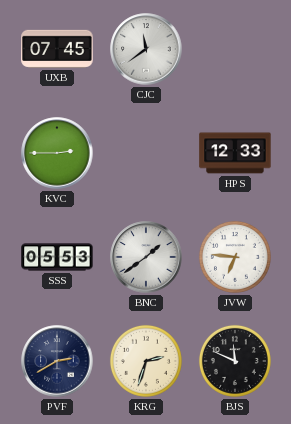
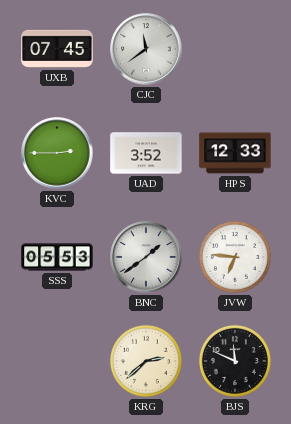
UAD: none -> 3:52
PVF: 2:40 -> none
KRG: 2:33 -> 2:38
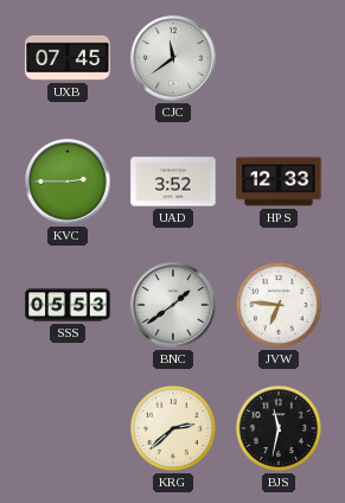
BJS: 11:49 -> 11:32
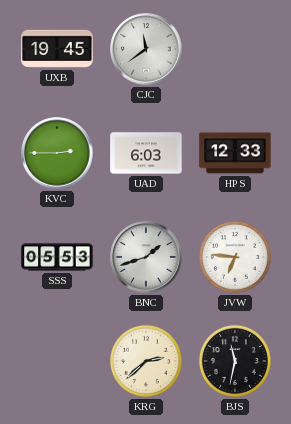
UXB: 07:45 -> 19:45
UAD: 3:52 -> 6:03
BNC: 1:39 -> 1:42
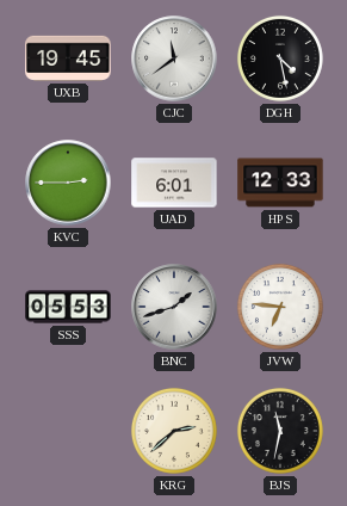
DGH: none -> 4:28
UAD: 6:03 -> 6:01
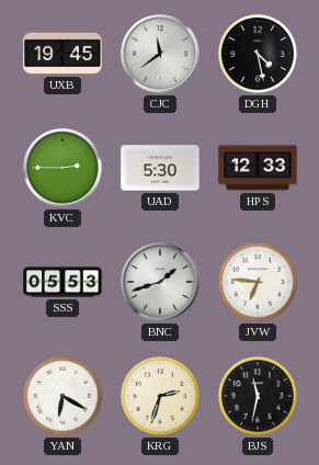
UAD: 6:01 -> 5:30
YAN: none -> 6:20
KRG: 2:38 -> 2:33
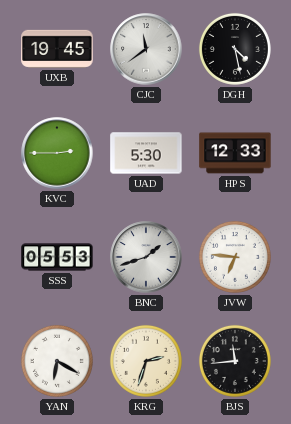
BJS: 11:32 -> 11:44
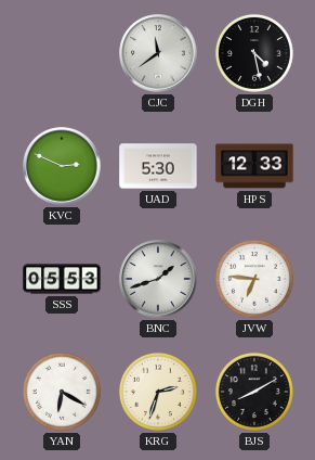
UXB: 19:45 -> none
KVC: 2:45 -> 2:49
BJS: 11:44 -> 8:10
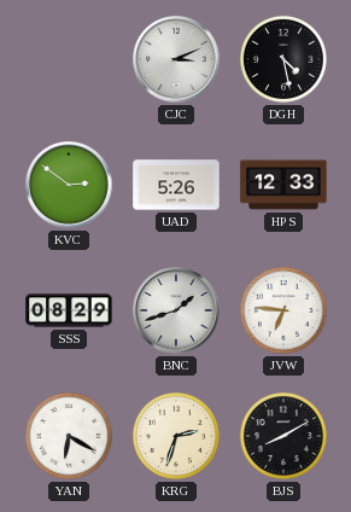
CJC: 11:39 -> 3:11
KVC: 2:49 -> 2:51
UAD: 5:30 -> 5:26
SSS: 05:53 -> 08:29
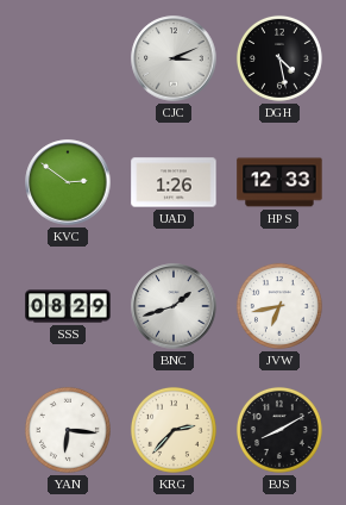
UAD: 5:26 -> 1:26
JVW: 6:46 -> 6:43
YAN: 6:20 -> 6:16
KRG: 2:33 -> 2:37
